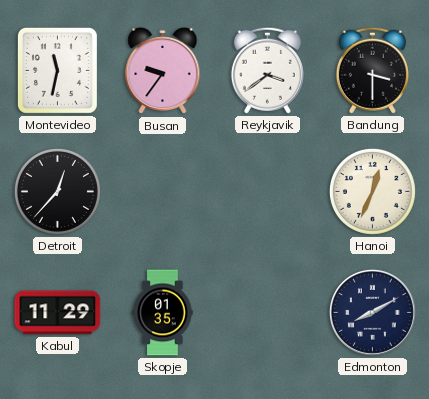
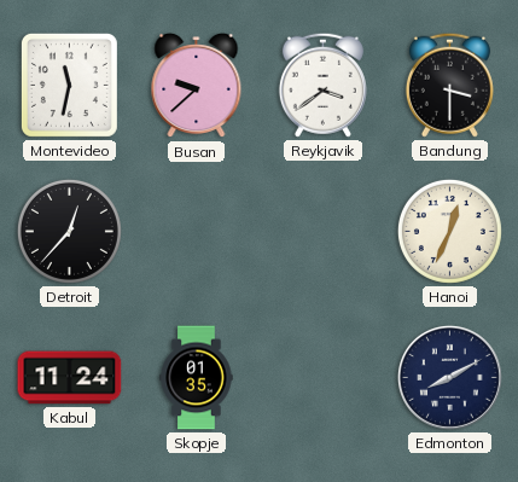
Busan: 9:36 -> 9:38
Kabul: 11:29 -> 11:24
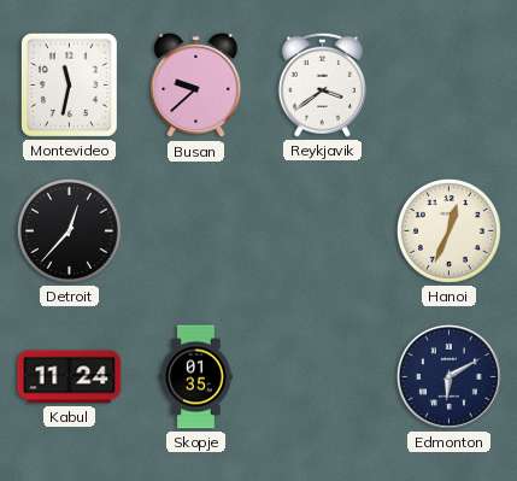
Bandung: 3:30 -> none
Edmonton: 8:10 -> 6:10
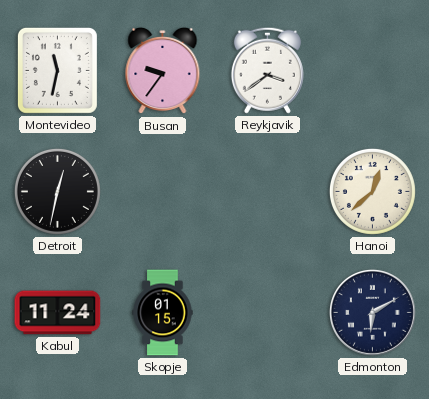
Busan: 9:38 -> 9:36
Detroit: 12:37 -> 12:32
Hanoi: 12:34 -> 12:38
Skopje: 01:35 -> 01:15
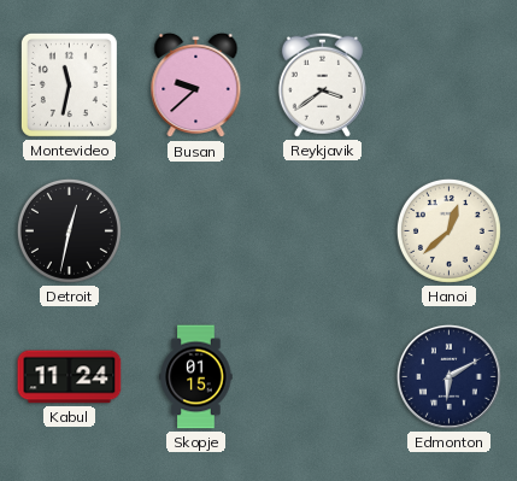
Busan: 9:36 -> 9:38
